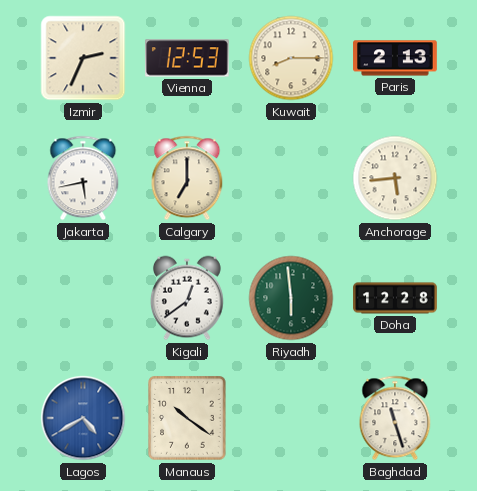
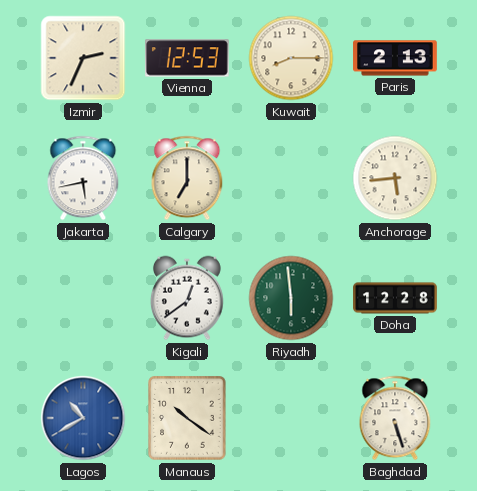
Lagos: 4:40 -> 10:40
Baghdad: 11:27 -> 5:27
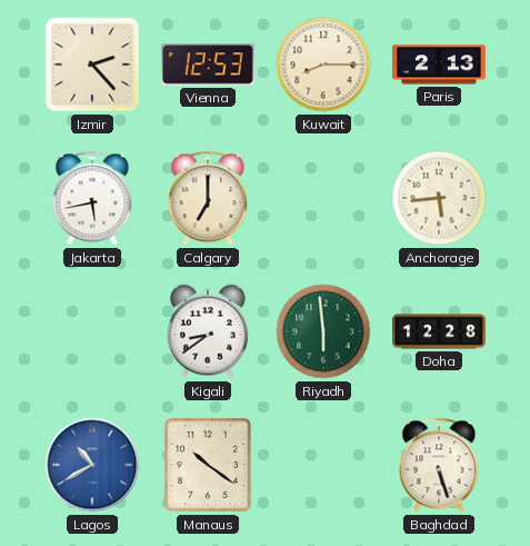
Izmir: 2:34 -> 2:23
Kigali: 12:39 -> 8:39
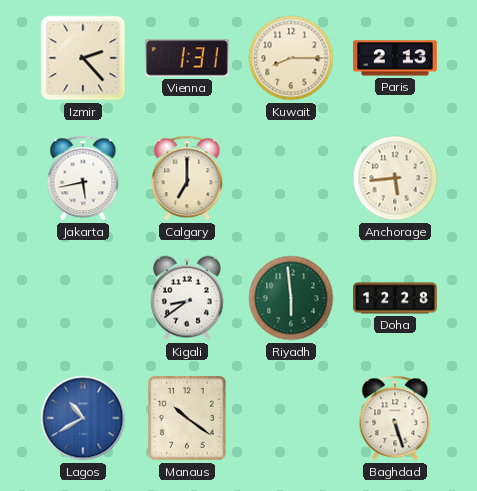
Vienna: 12:53 -> 1:31
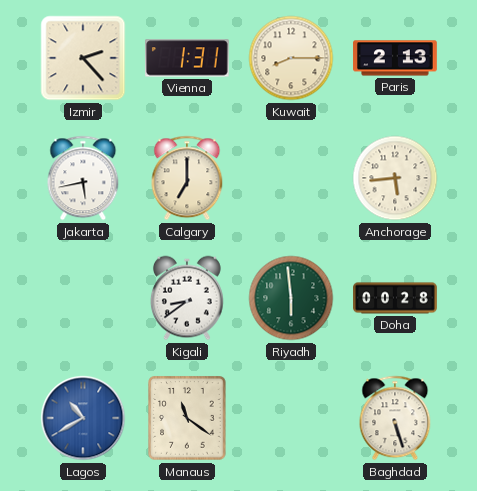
Doha: 12:28 -> 00:28
Manaus: 10:21 -> 11:21
